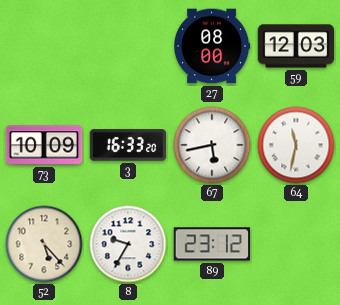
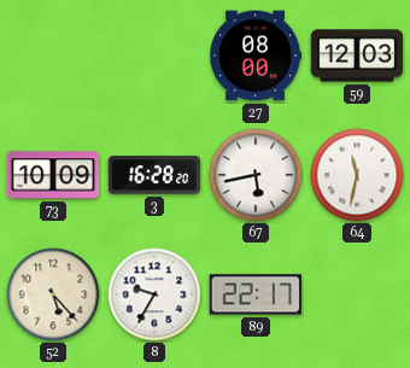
3: 16:33 -> 16:28
89: 23:12 -> 22:17
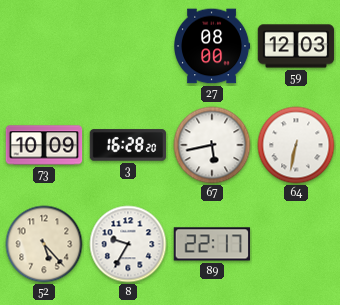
64: 11:32 -> 6:32
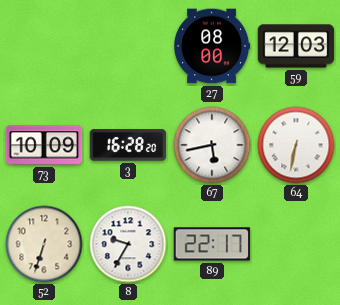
52: 5:23 -> 6:33
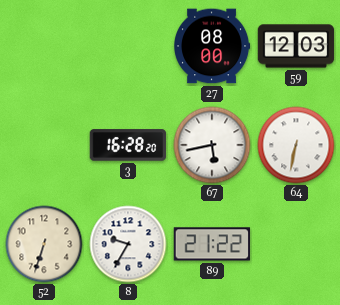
73: 10:09 -> none
89: 22:17 -> 21:22
